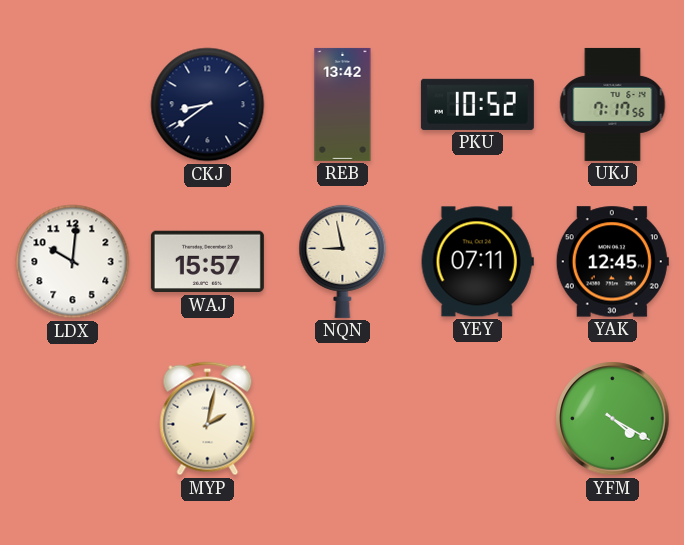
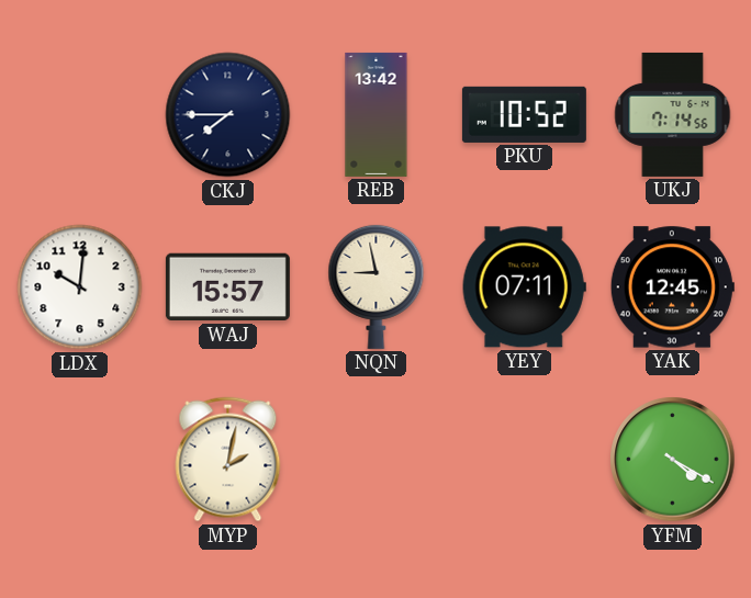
CKJ: 8:39 -> 7:45
UKJ: 7:17 -> 7:14
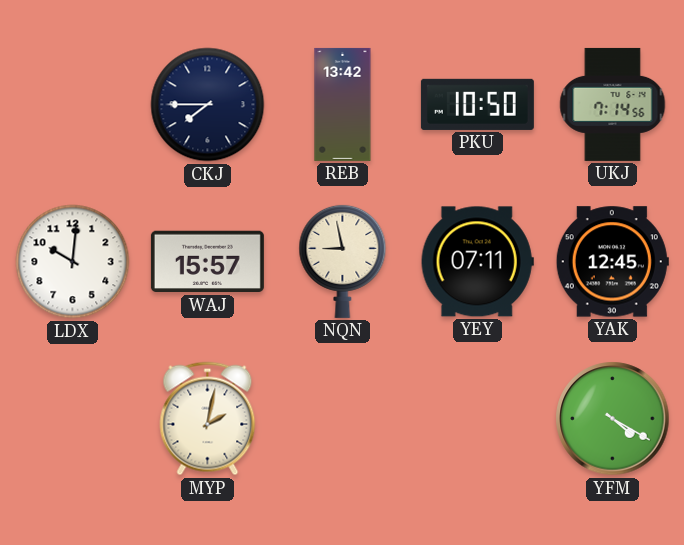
PKU: 10:52 -> 10:50
